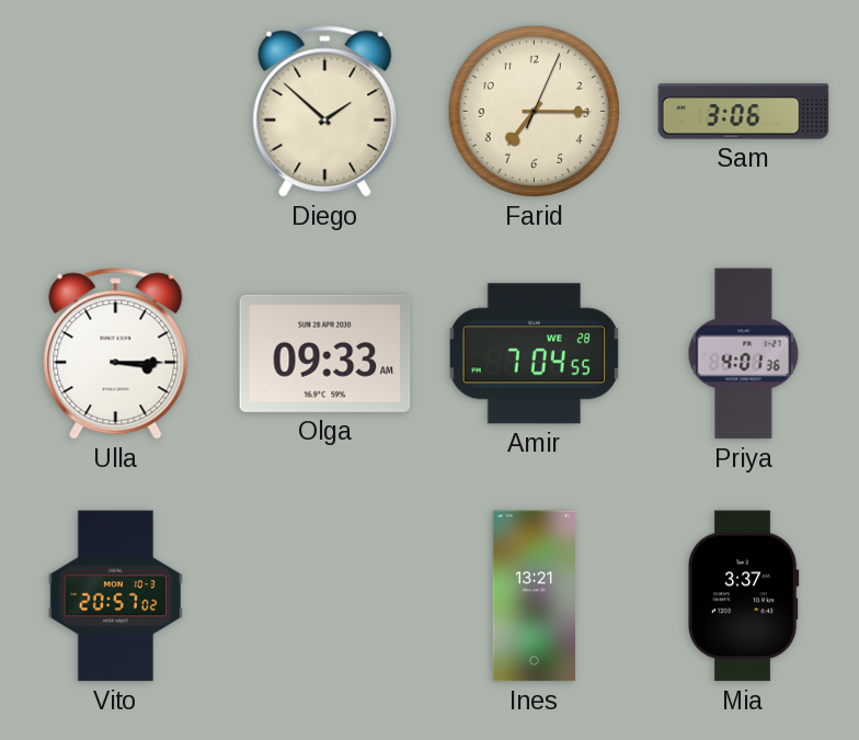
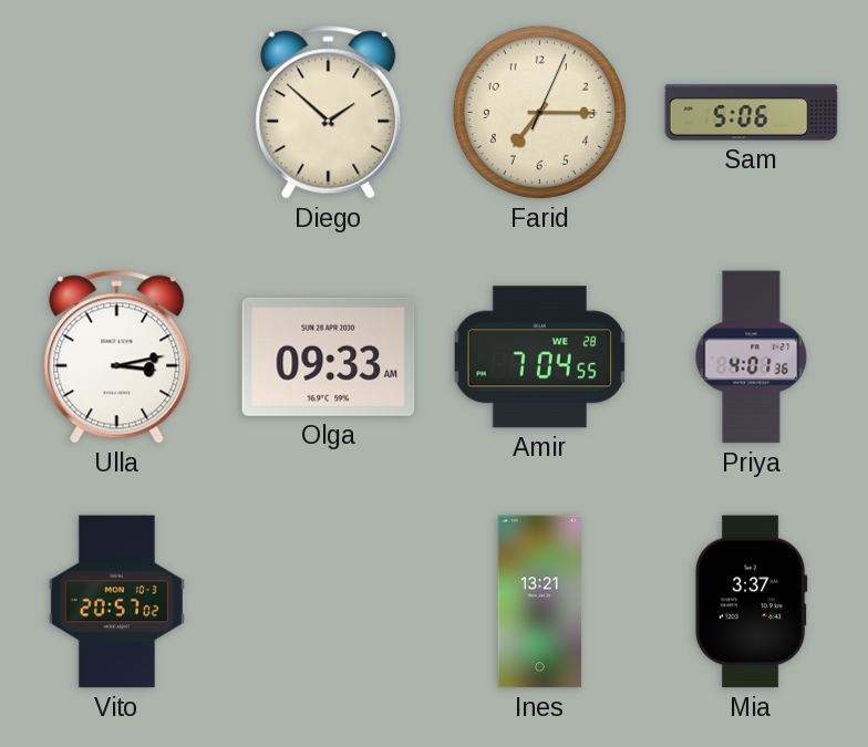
Sam: 3:06 -> 5:06
Ulla: 3:15 -> 3:13
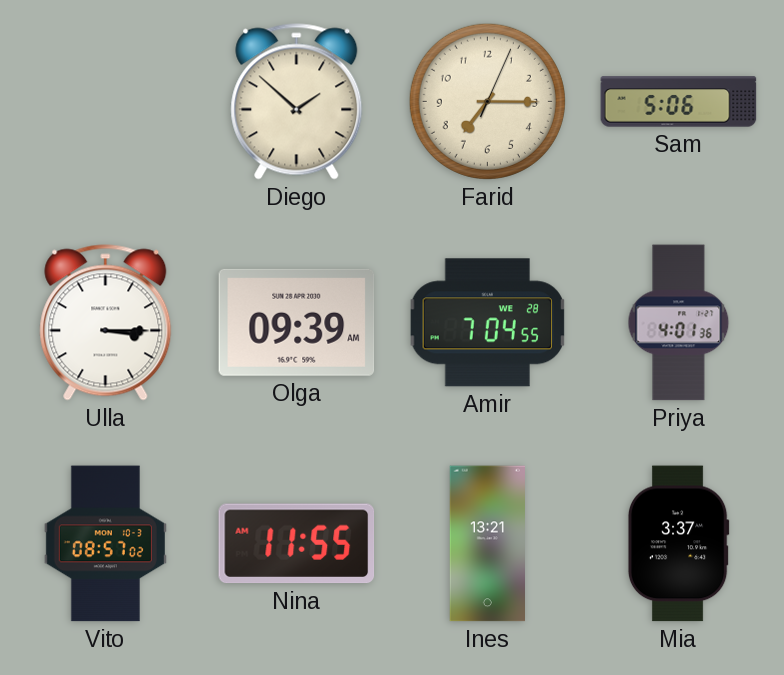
Ulla: 3:13 -> 3:15
Olga: 09:33 -> 09:39
Vito: 20:57 -> 08:57
Nina: none -> 11:55
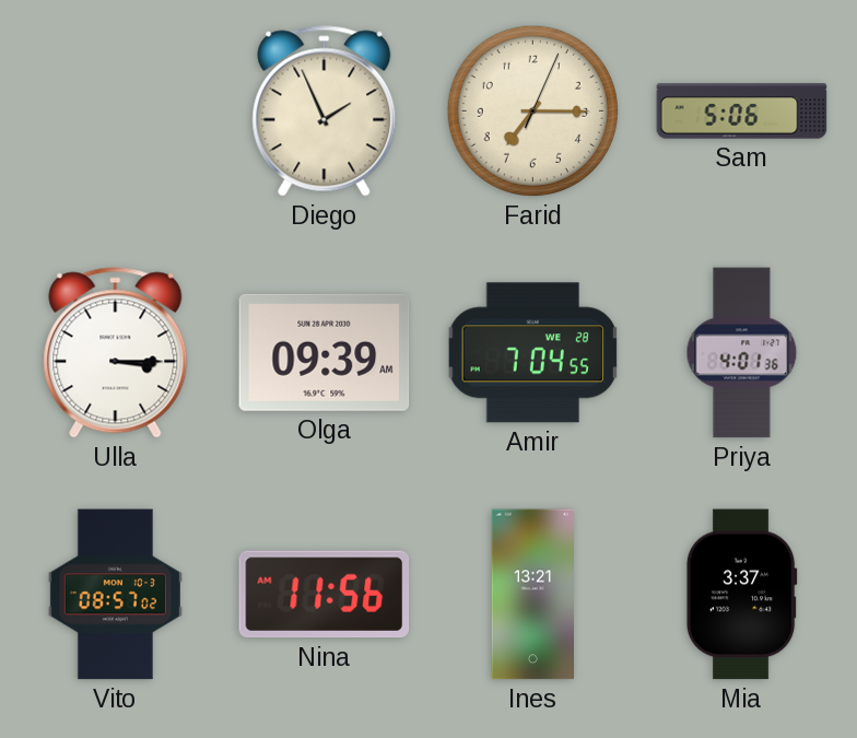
Diego: 1:52 -> 1:56
Nina: 11:55 -> 11:56
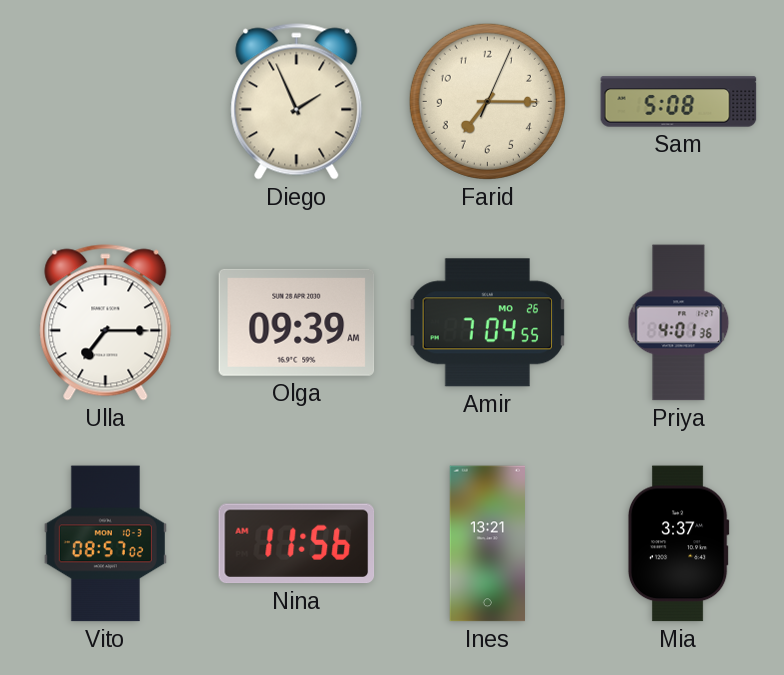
Sam: 5:06 -> 5:08
Ulla: 3:15 -> 7:15
Amir date: WE 28 -> MO 26
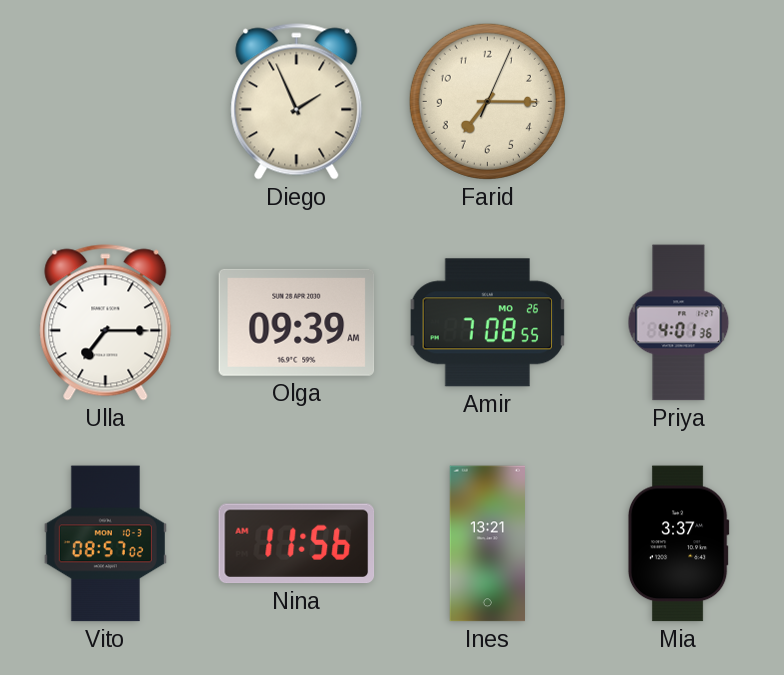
Sam: 5:08 -> none
Amir: 7:04 -> 7:08
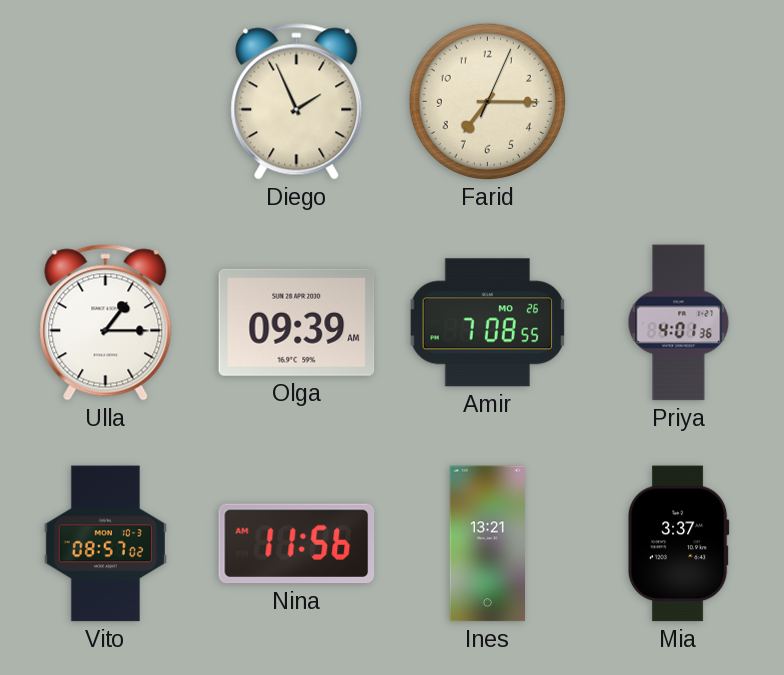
Ulla: 7:15 -> 1:15
